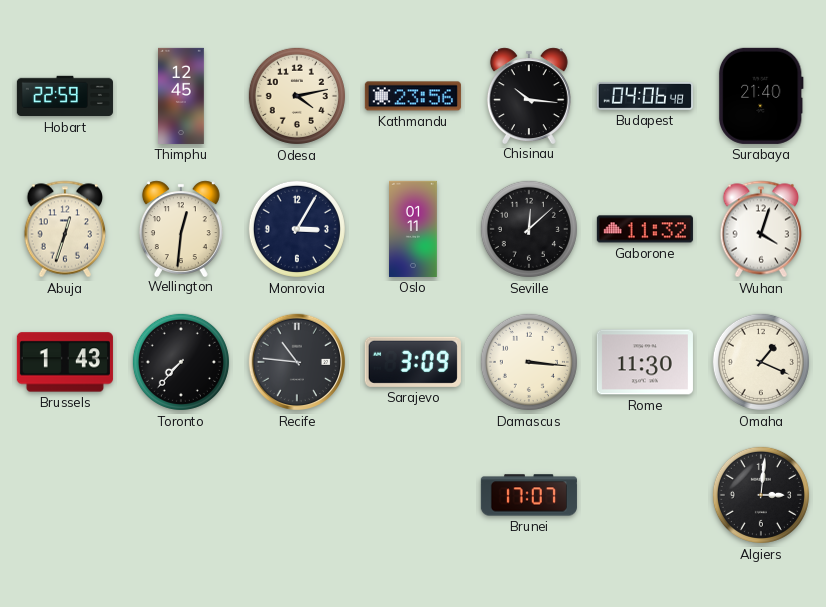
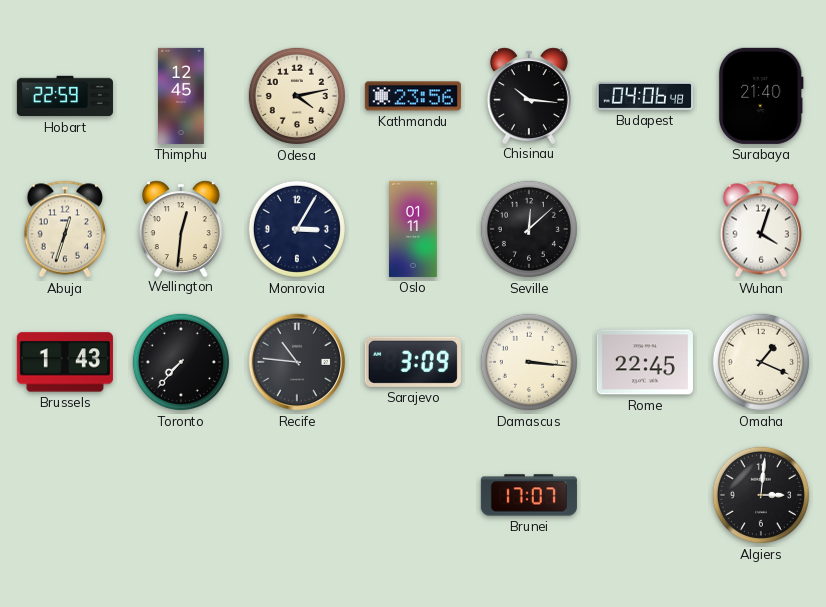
Gaborone: 11:32 -> none
Rome: 11:30 -> 22:45
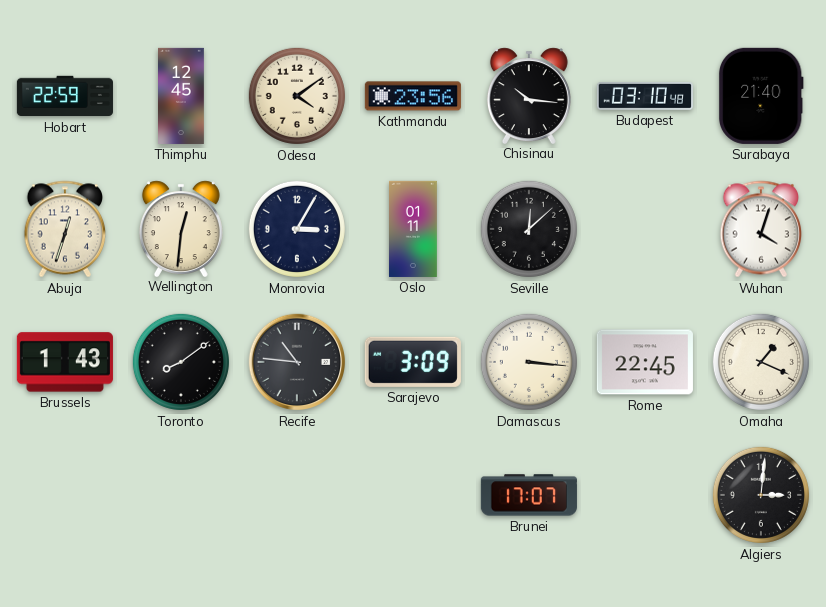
Odesa: 4:13 -> 4:09
Budapest: 04:06 -> 03:10
Toronto: 7:37 -> 8:09
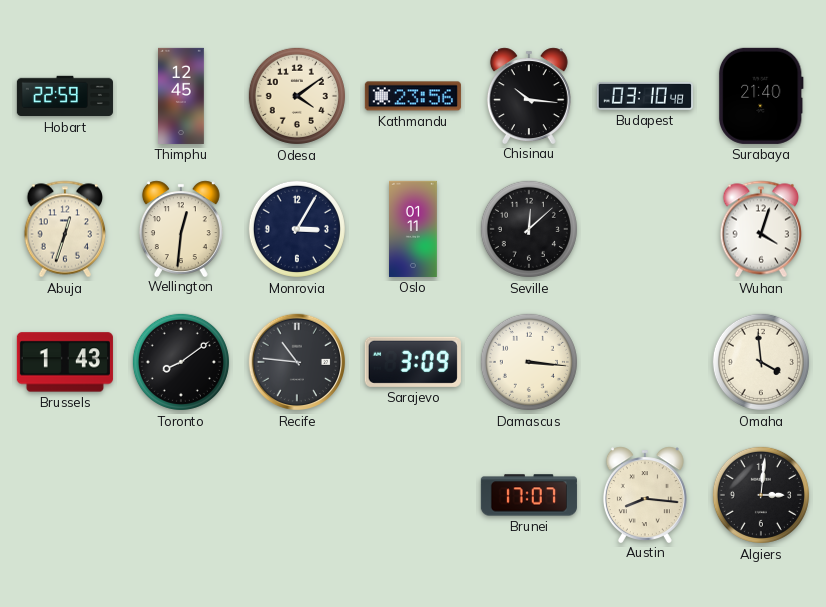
Rome: 22:45 -> none
Omaha: 1:19 -> 3:59
Austin: none -> 8:16
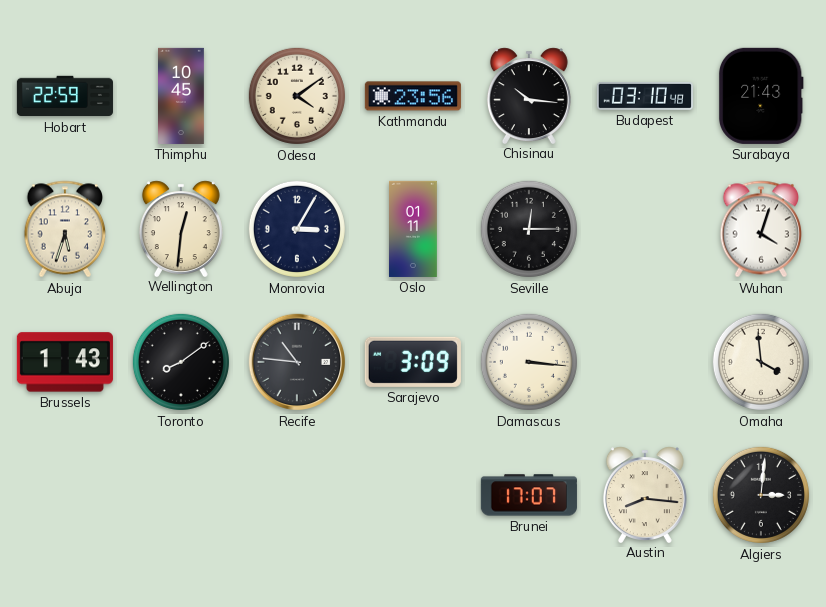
Thimphu: 12:45 -> 10:45
Surabaya: 21:40 -> 21:43
Abuja: 12:33 -> 5:33
Seville: 12:08 -> 12:15
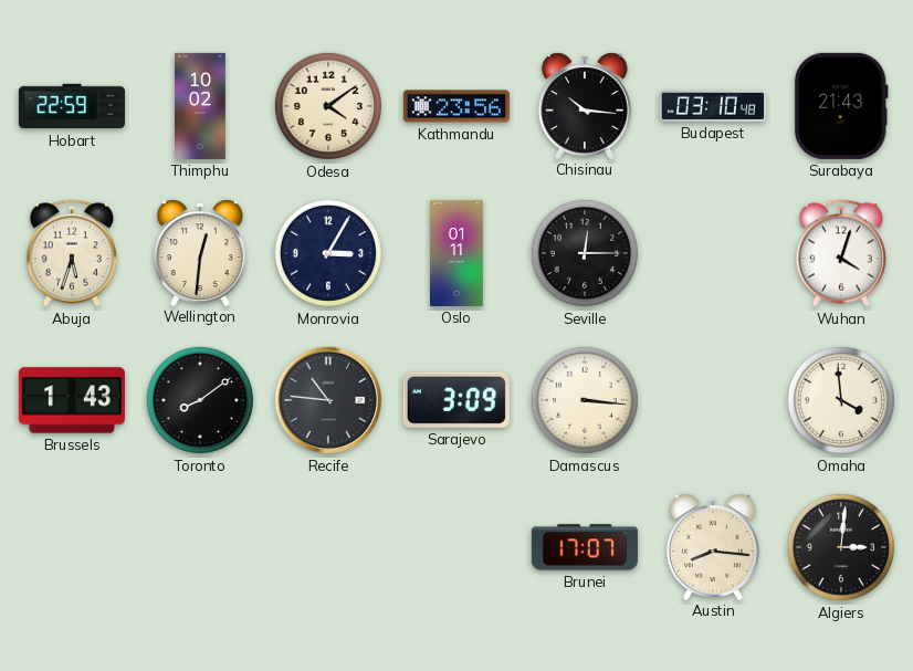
Thimphu: 10:45 -> 10:02
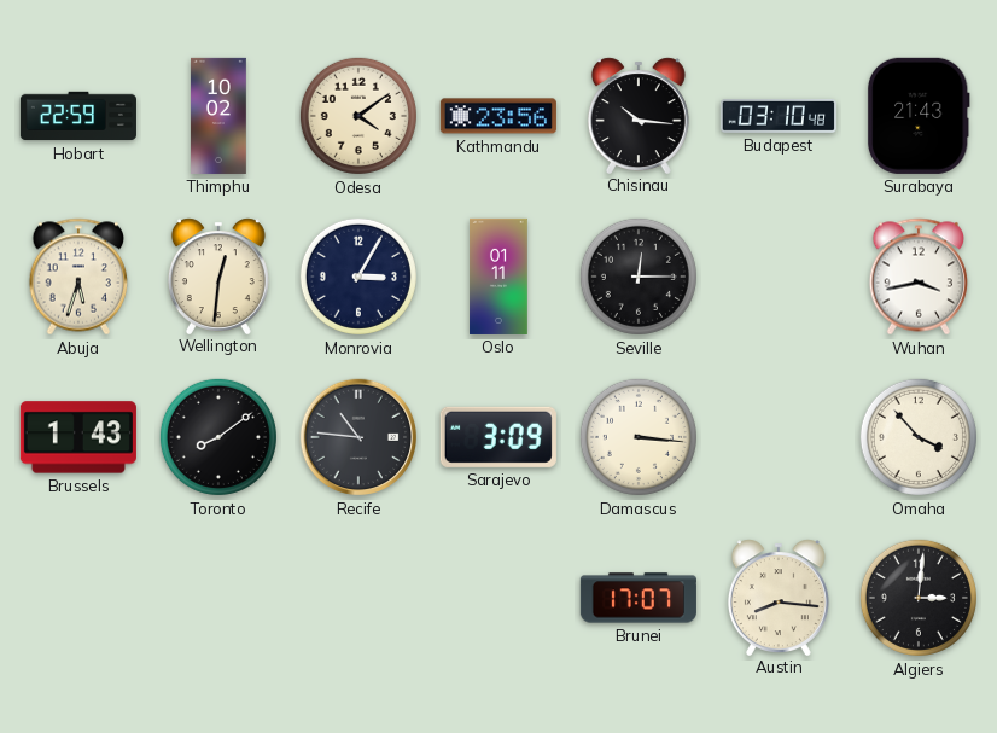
Wuhan: 4:03 -> 3:43
Omaha: 3:59 -> 3:53
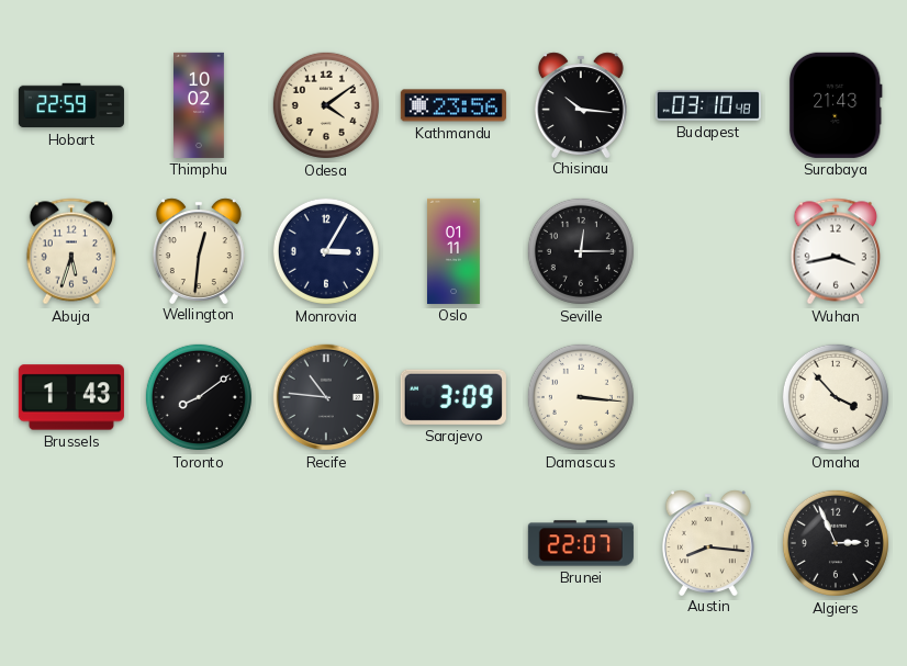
Brunei: 17:07 -> 22:07
Algiers: 3:01 -> 2:56
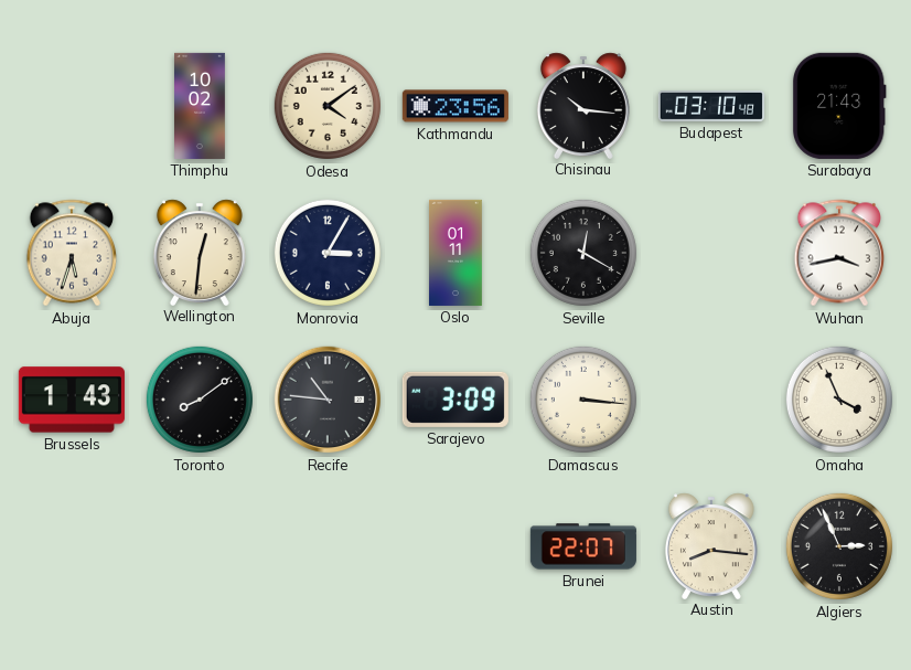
Hobart: 22:59 -> none
Seville: 12:15 -> 12:20
Omaha: 3:53 -> 3:56
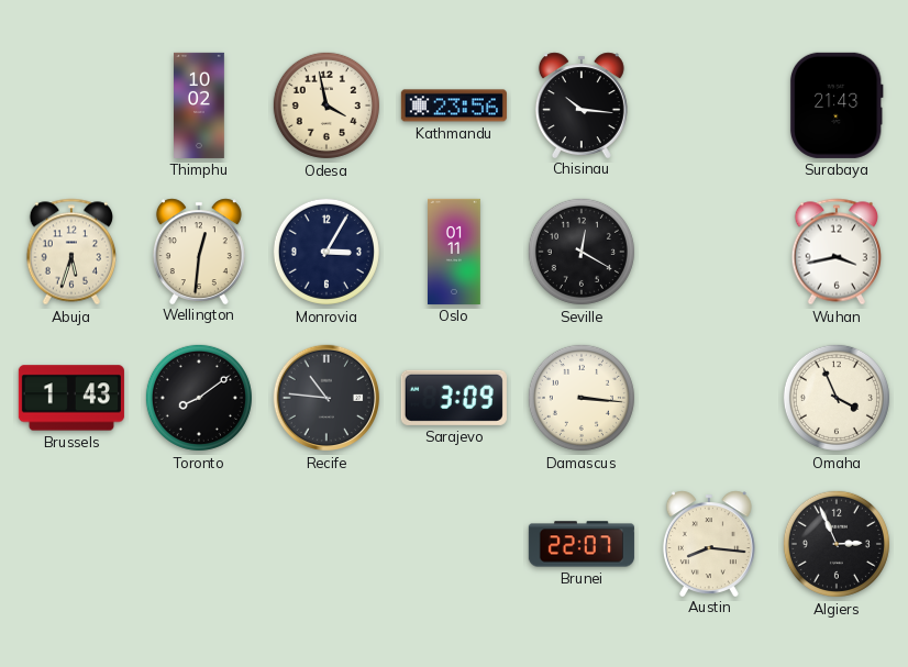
Odesa: 4:09 -> 3:58
Budapest: 03:10 -> none
